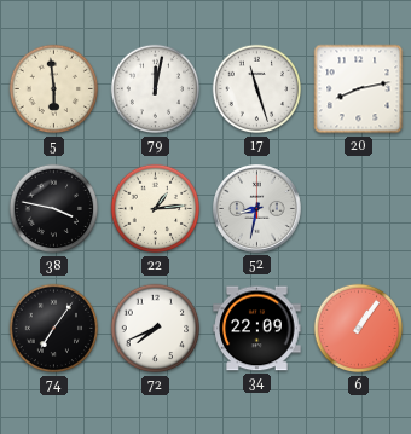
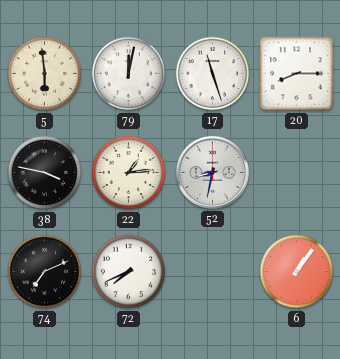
20: 8:13 -> 8:15
74: 7:06 -> 7:11
34: 22:09 -> none
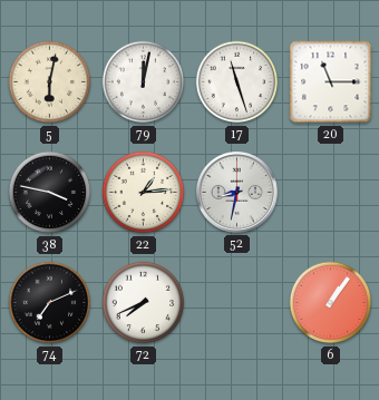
5: 5:59 -> 6:02
20: 8:15 -> 11:15
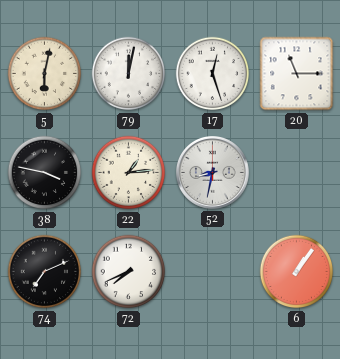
17: 11:27 -> 12:27
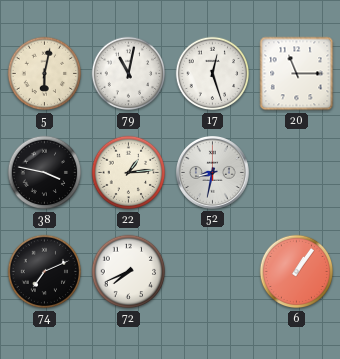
79: 12:02 -> 11:02
